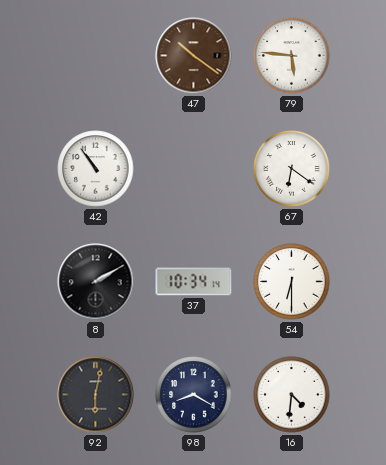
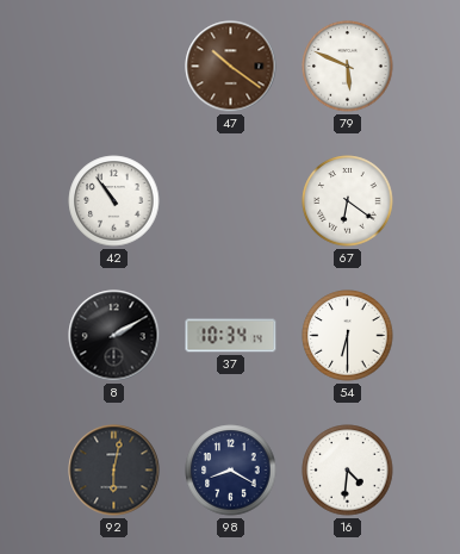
79: 5:46 -> 5:49
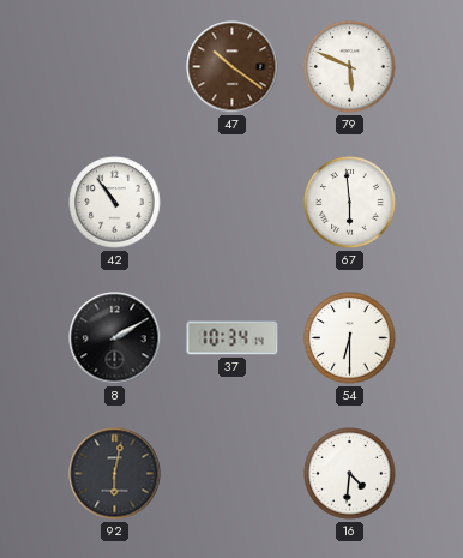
67: 6:21 -> 5:59
98: 8:20 -> none
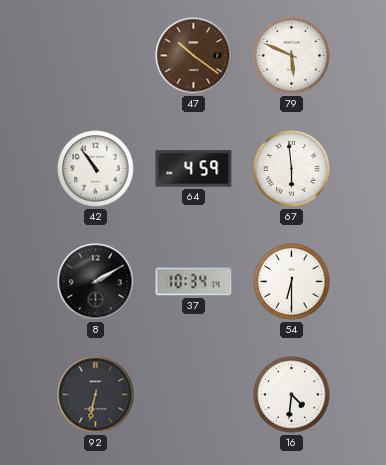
64: none -> 4:59
92: 6:02 -> 6:32
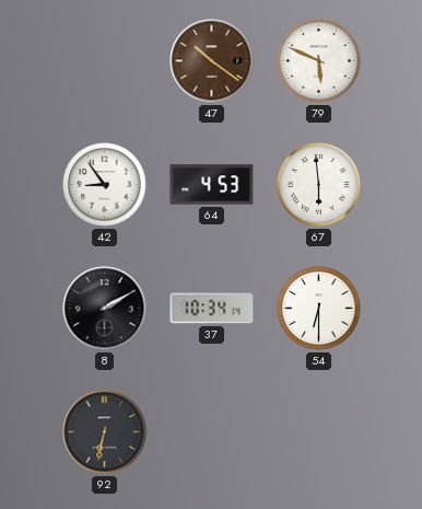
42: 10:54 -> 8:54
64: 4:59 -> 4:53
16: 4:31 -> none
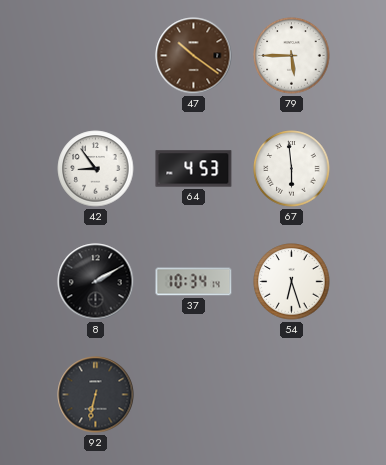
79: 5:49 -> 5:45
54: 6:30 -> 6:27
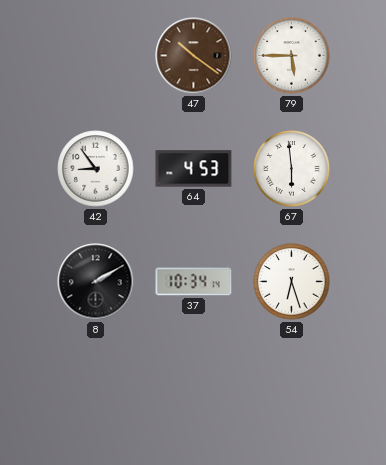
92: 6:32 -> none
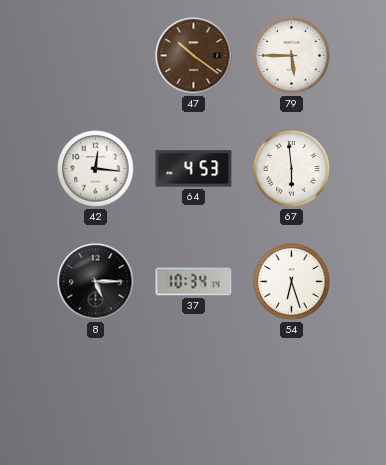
42: 8:54 -> 12:16
8: 2:10 -> 5:15
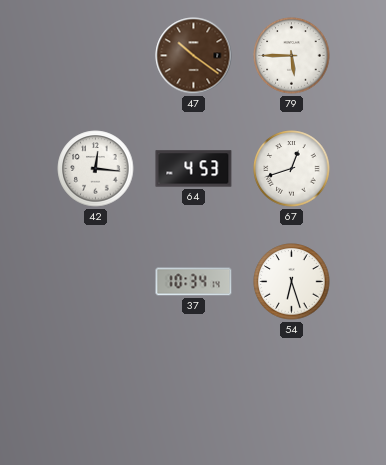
67: 5:59 -> 12:42
8: 5:15 -> none
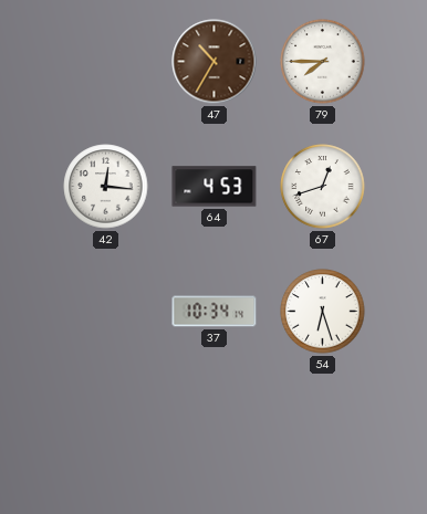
47: 10:21 -> 10:35
79: 5:45 -> 7:45
